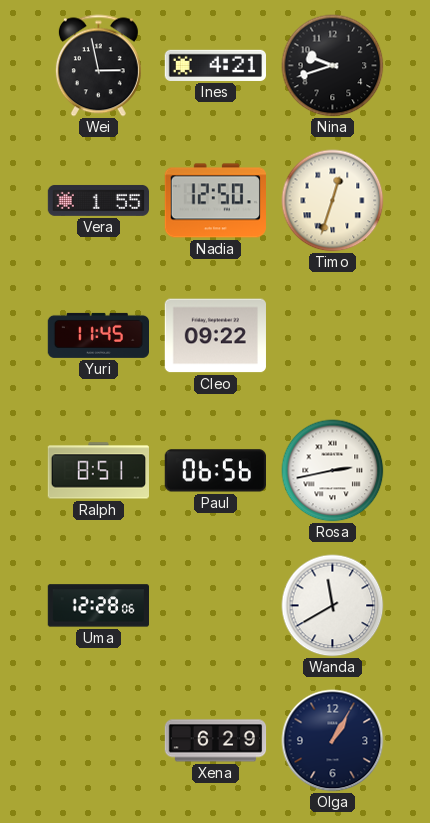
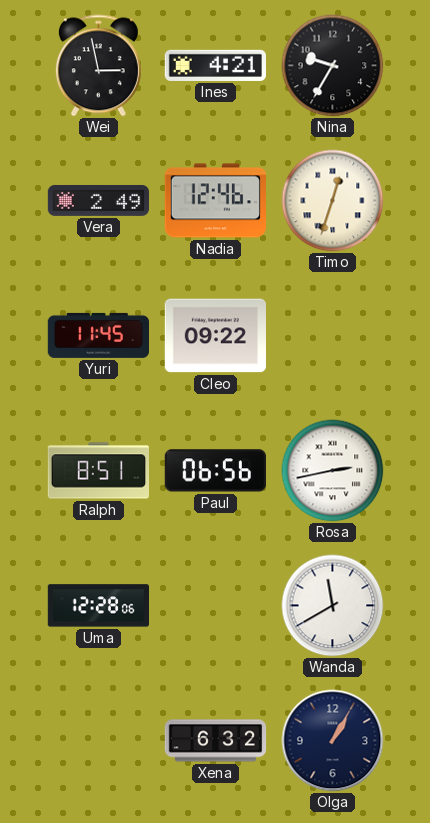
Nina: 9:42 -> 9:35
Vera: 1:55 -> 2:49
Nadia: 12:50 -> 12:46
Xena: 6:29 -> 6:32
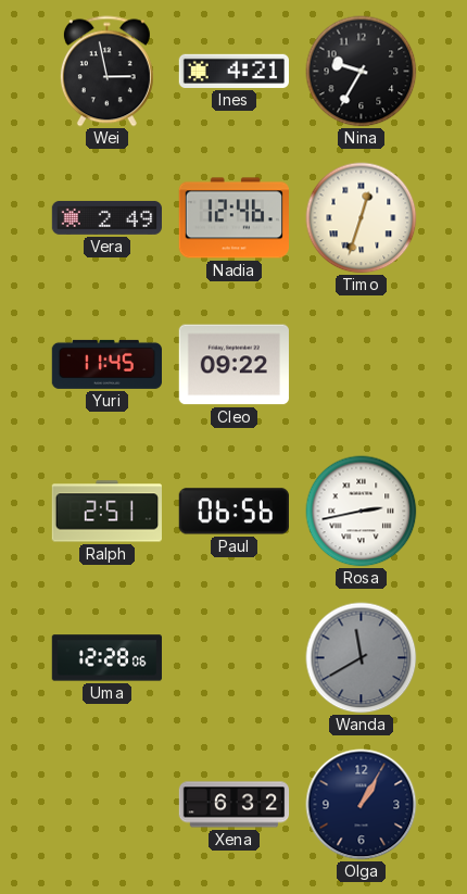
Ralph: 8:51 -> 2:51
Wanda dial: white -> grey
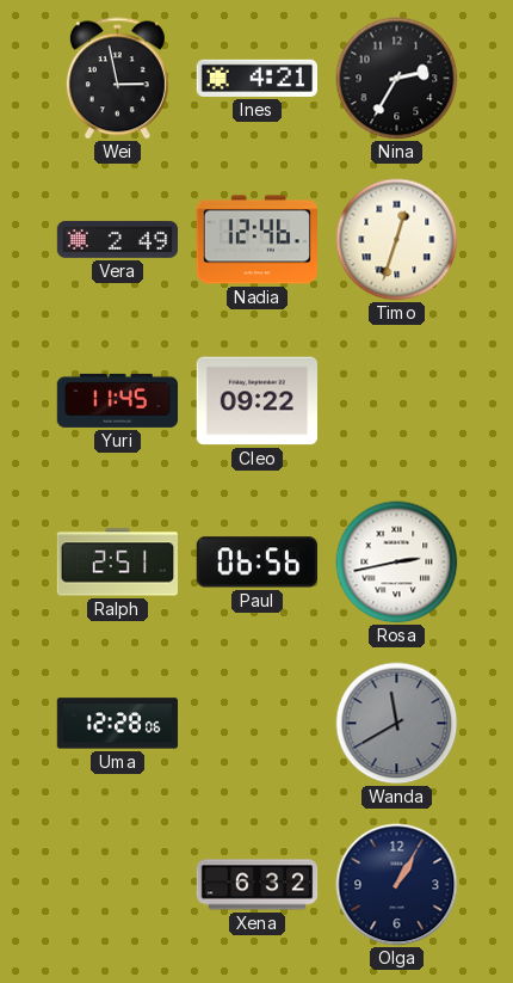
Nina: 9:35 -> 2:35
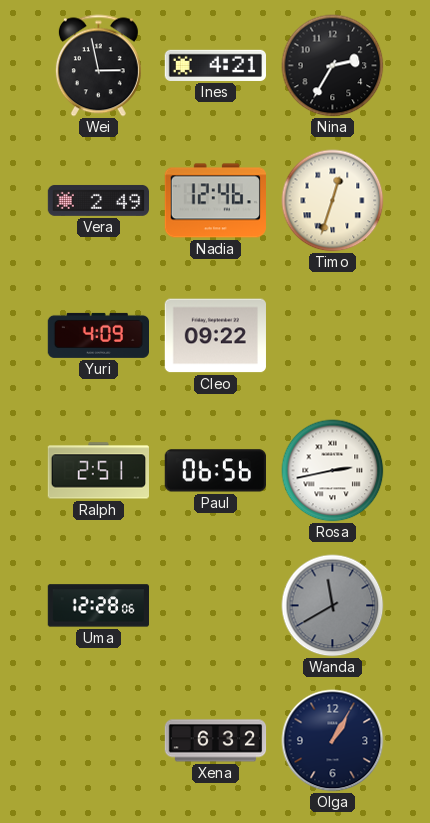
Yuri: 11:45 -> 4:09
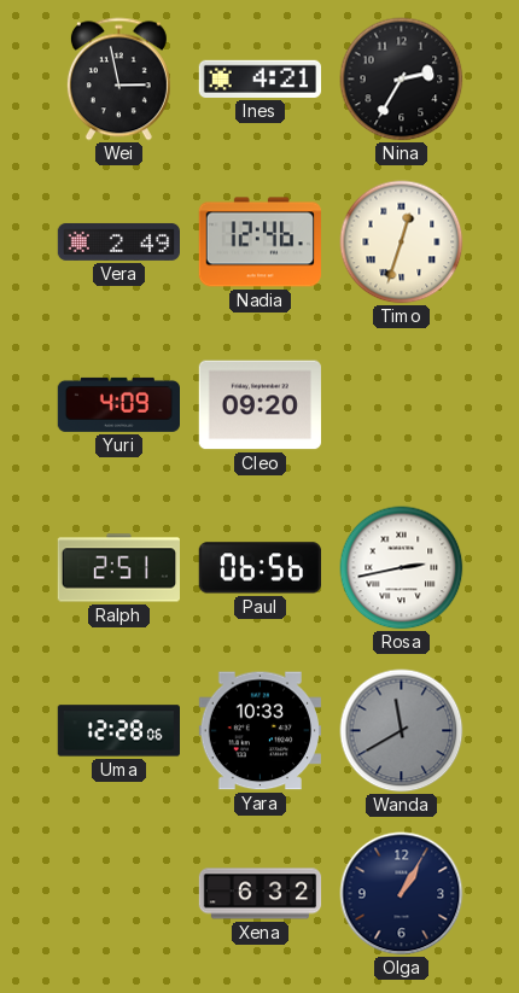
Cleo: 09:22 -> 09:20
Yara: none -> 10:33
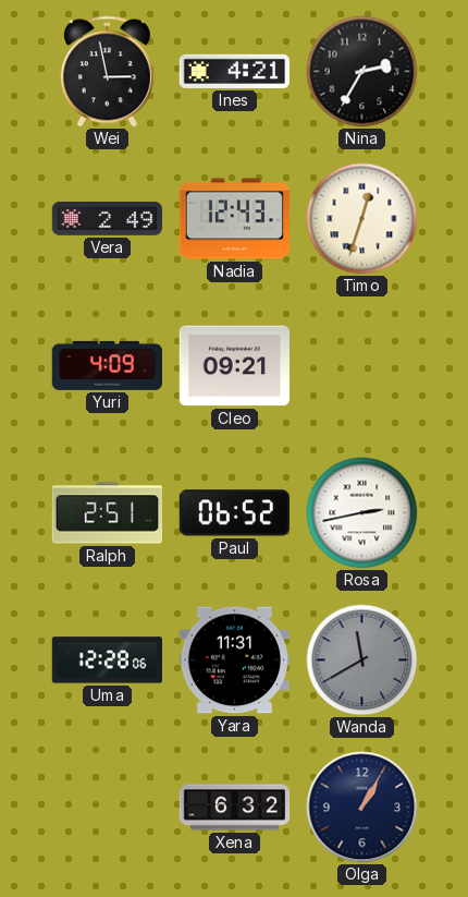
Nadia: 12:46 -> 12:43
Cleo: 09:20 -> 09:21
Paul: 06:56 -> 06:52
Yara: 10:33 -> 11:31
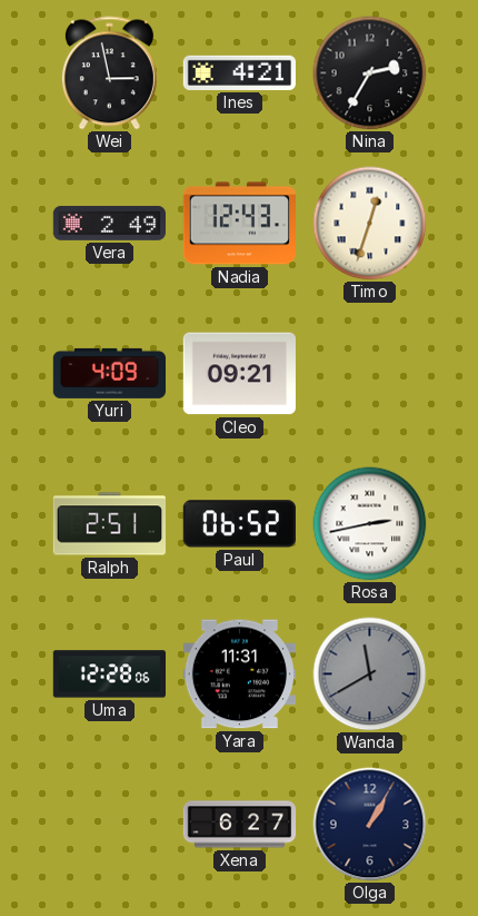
Xena: 6:32 -> 6:27
